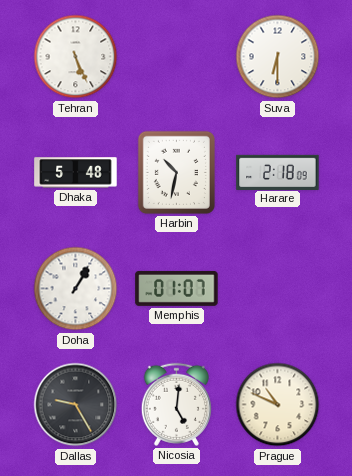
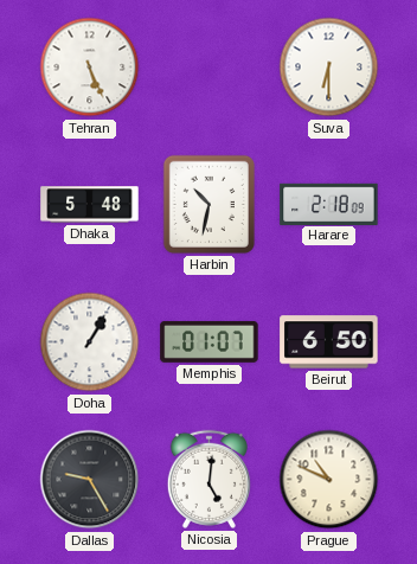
Beirut: none -> 6:50
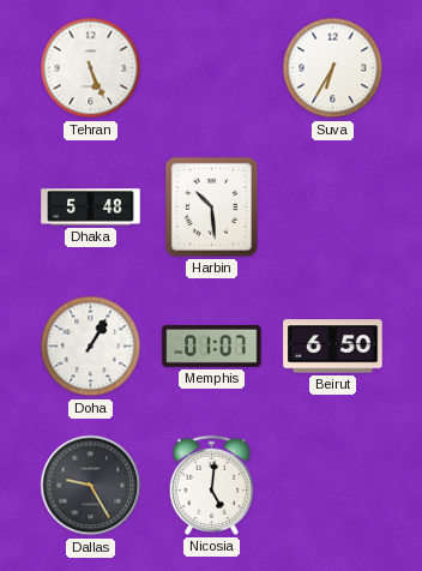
Suva: 6:30 -> 6:35
Harbin: 10:32 -> 10:29
Harare: 2:18 -> none
Prague: 10:49 -> none
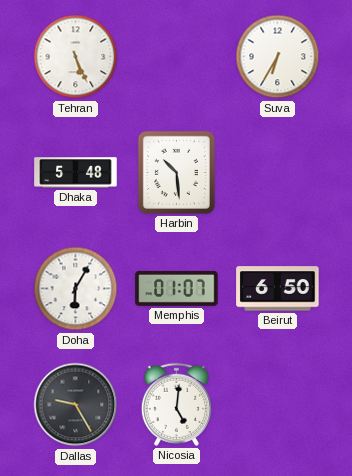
Doha: 1:05 -> 6:05
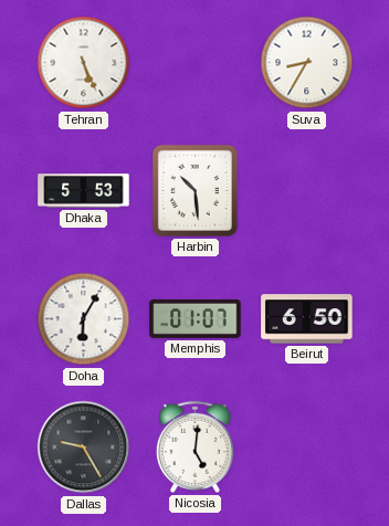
Suva: 6:35 -> 8:35
Dhaka: 5:48 -> 5:53
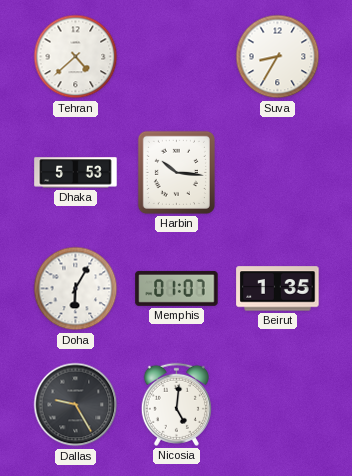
Tehran: 5:26 -> 4:38
Harbin: 10:29 -> 10:16
Beirut: 6:50 -> 1:35
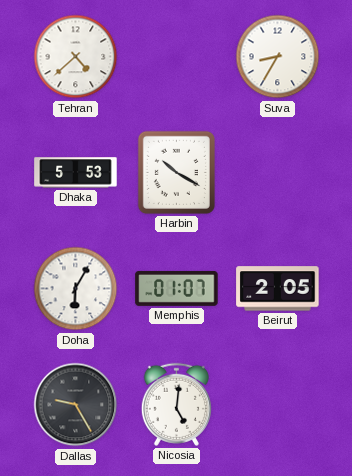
Harbin: 10:16 -> 10:20
Beirut: 1:35 -> 2:05
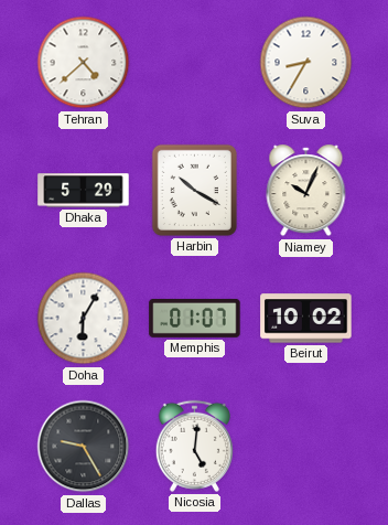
Dhaka: 5:53 -> 5:29
Niamey: none -> 10:04
Beirut: 2:05 -> 10:02
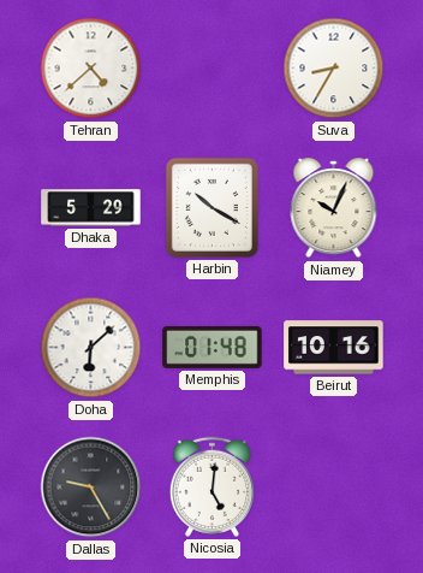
Doha: 6:05 -> 6:08
Memphis: 01:07 -> 01:48
Beirut: 10:02 -> 10:16
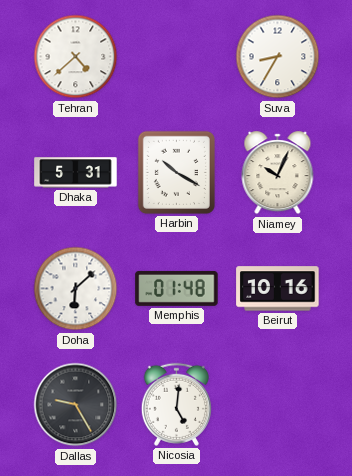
Dhaka: 5:29 -> 5:31
